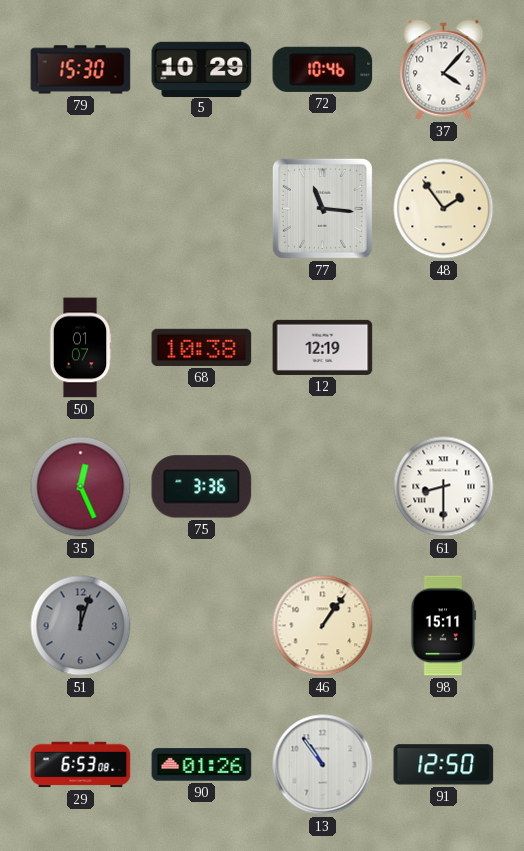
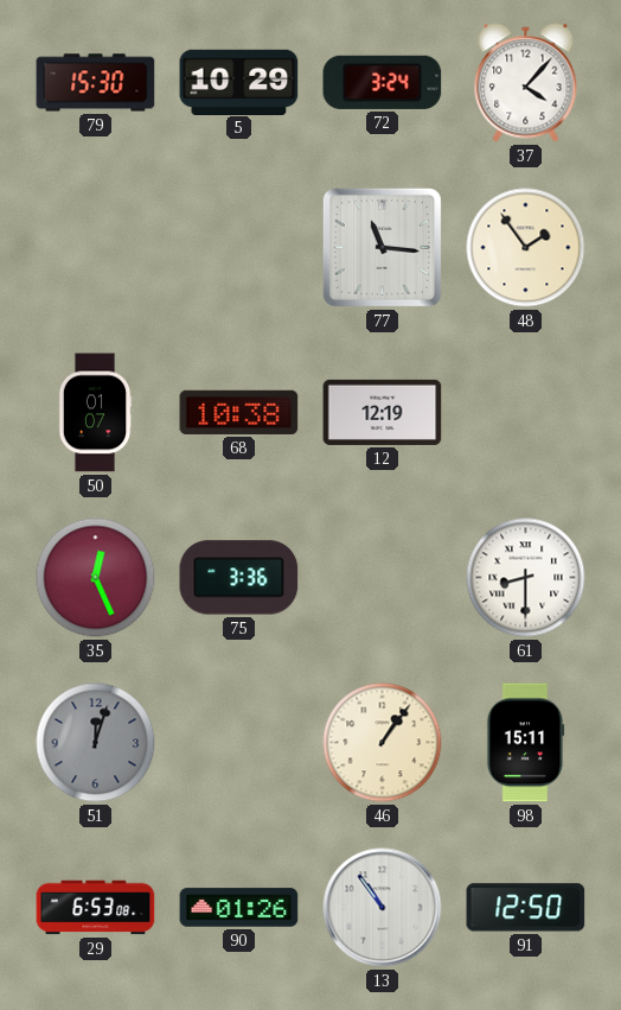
72: 10:46 -> 3:24
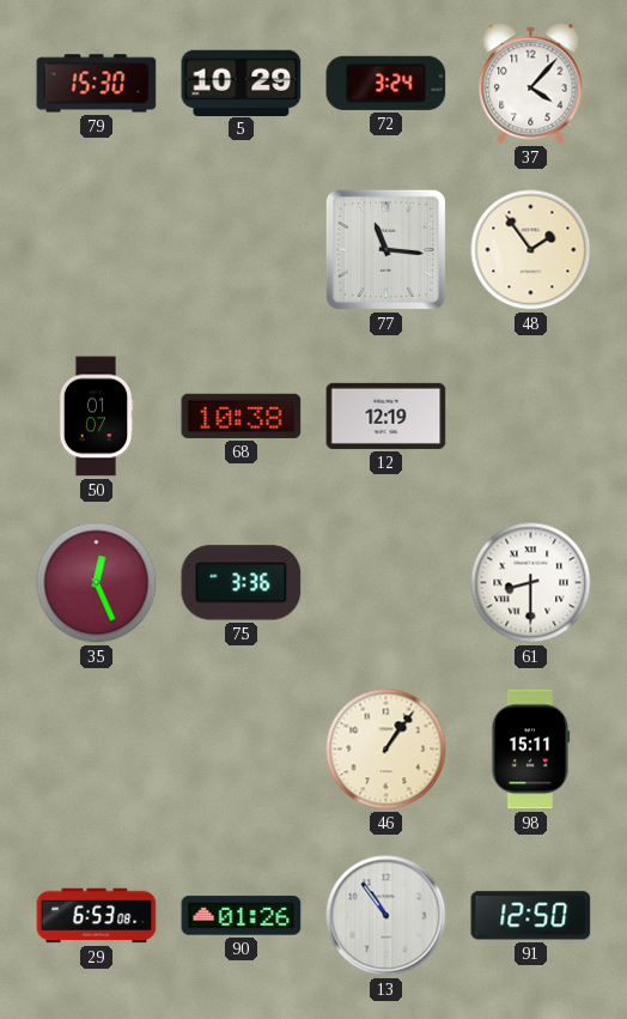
51: 12:03 -> none
